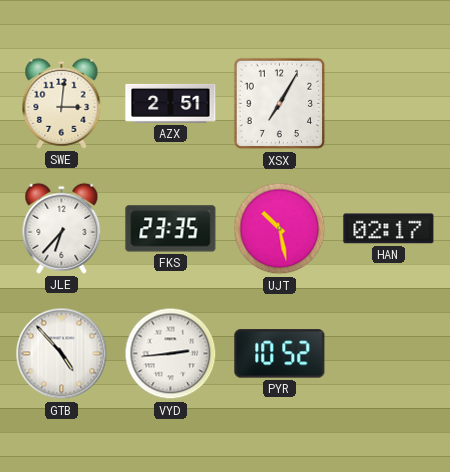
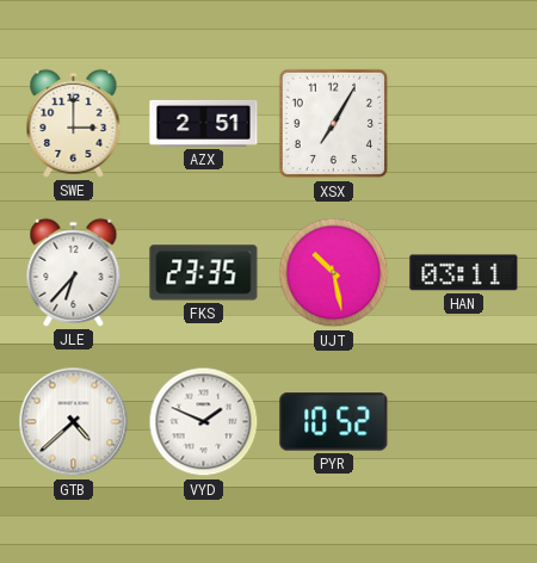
SWE: 3:01 -> 3:00
HAN: 02:17 -> 03:11
GTB: 4:53 -> 4:38
VYD: 2:44 -> 1:49
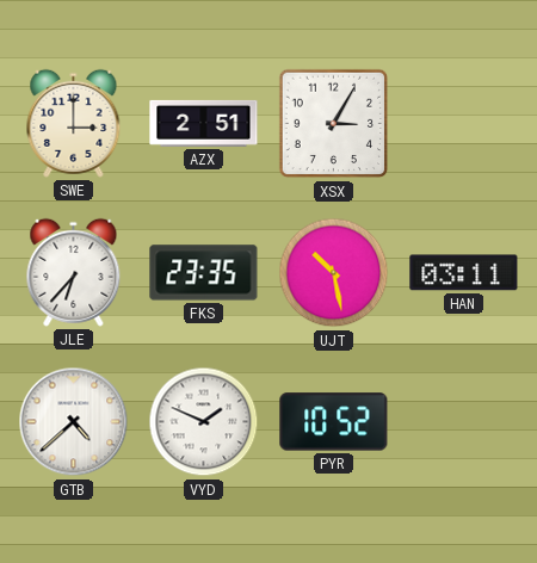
XSX: 7:05 -> 3:05
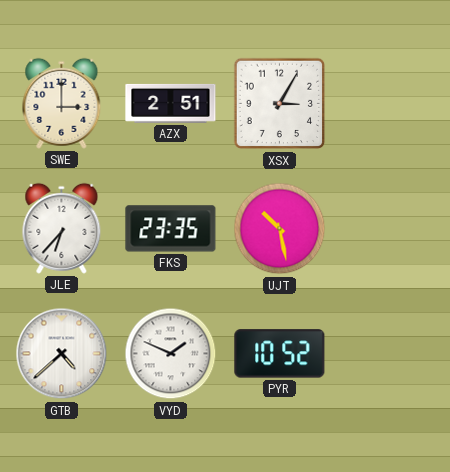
HAN: 03:11 -> none
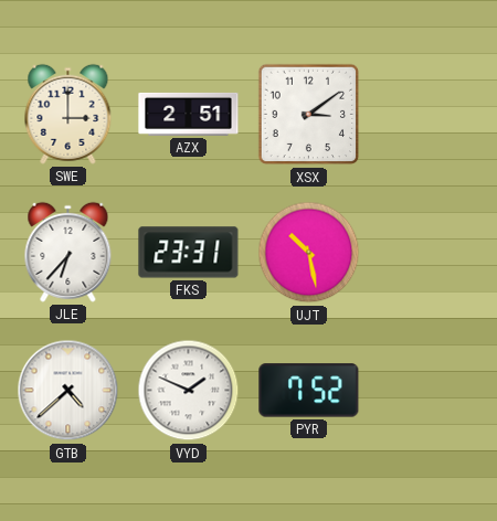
XSX: 3:05 -> 3:09
FKS: 23:35 -> 23:31
PYR: 10:52 -> 7:52
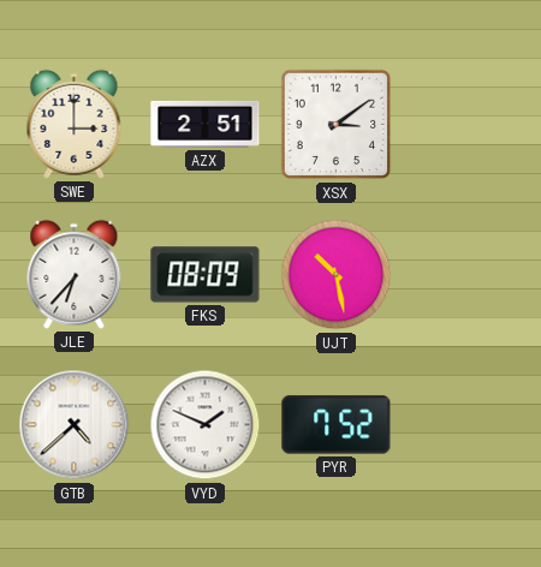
FKS: 23:31 -> 08:09
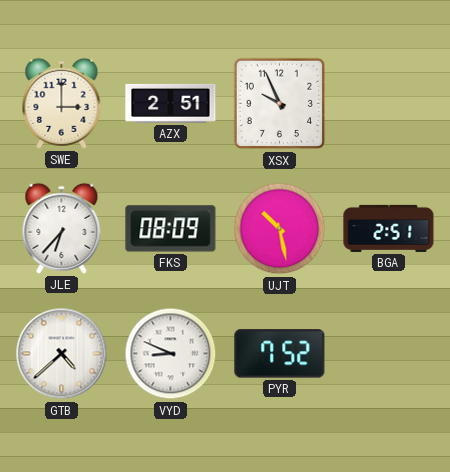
XSX: 3:09 -> 9:56
BGA: none -> 2:51
VYD: 1:49 -> 8:49
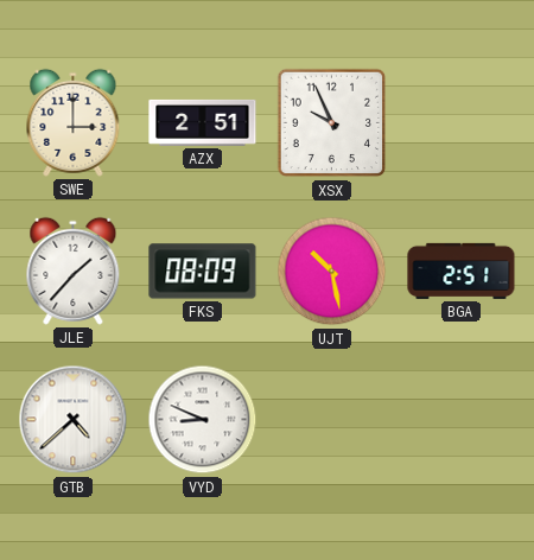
JLE: 6:37 -> 1:37
PYR: 7:52 -> none
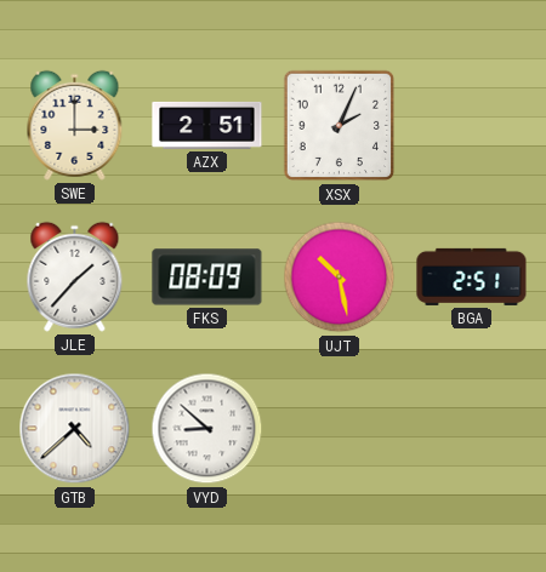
XSX: 9:56 -> 2:04
VYD: 8:49 -> 8:52
